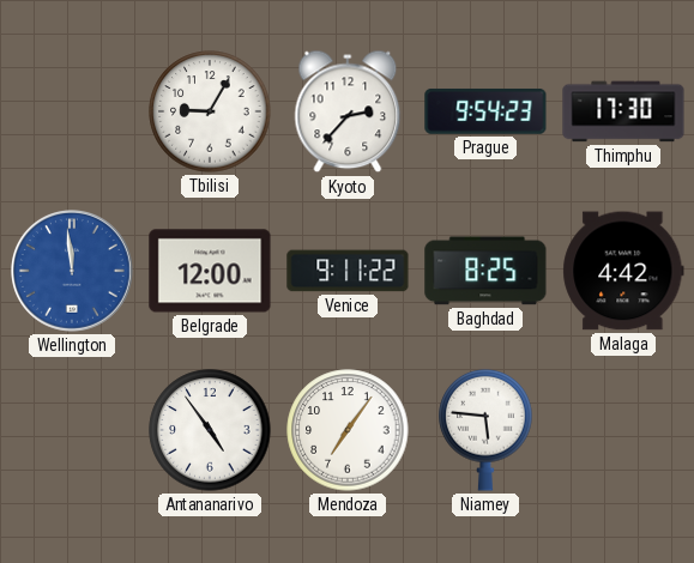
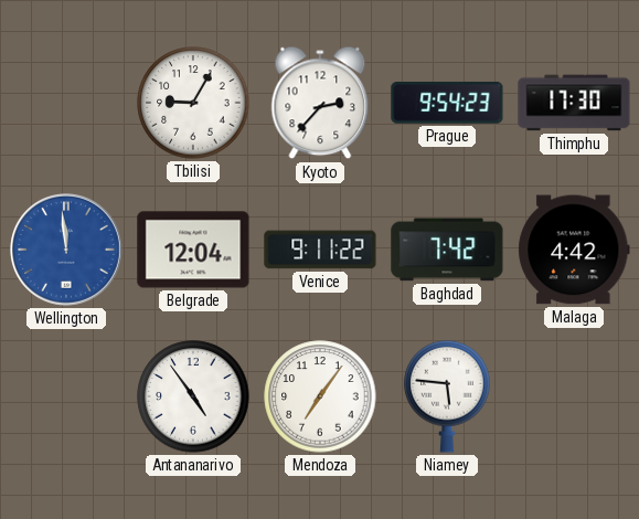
Belgrade: 12:00 -> 12:04
Baghdad: 8:25 -> 7:42
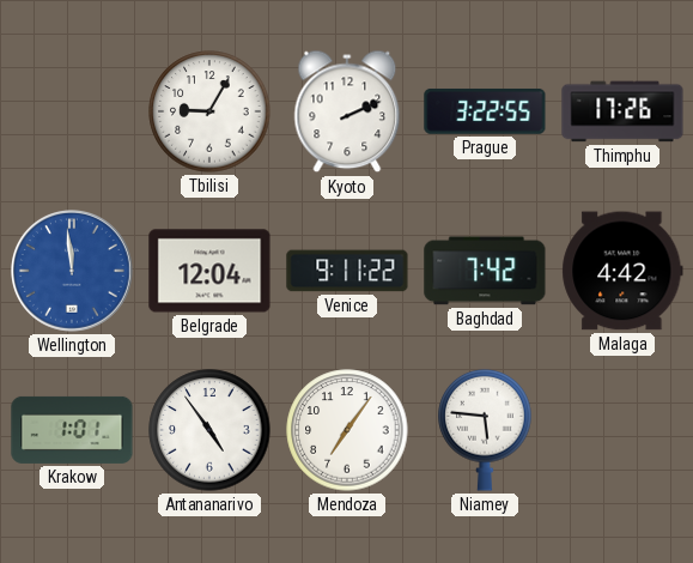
Kyoto: 2:37 -> 2:11
Prague: 9:54 -> 3:22
Thimphu: 17:30 -> 17:26
Krakow: none -> 1:01
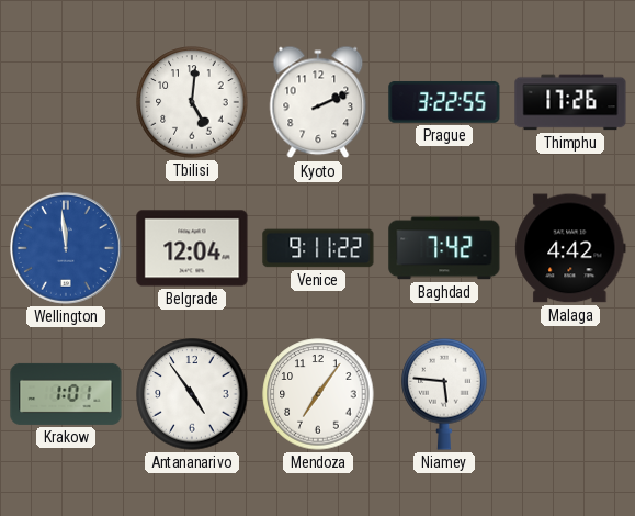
Tbilisi: 9:05 -> 5:01
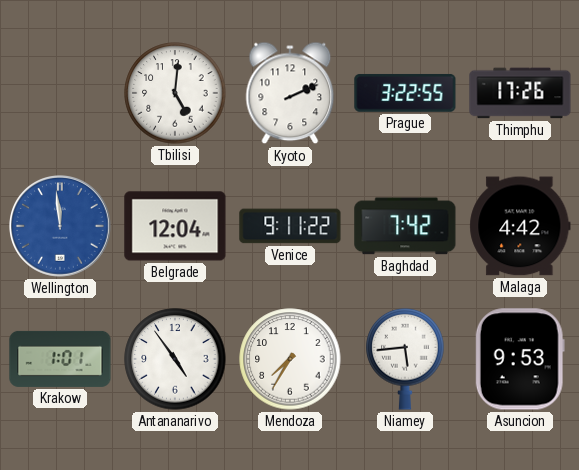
Mendoza: 7:06 -> 7:35
Niamey: 5:46 -> 5:44
Asuncion: none -> 9:53
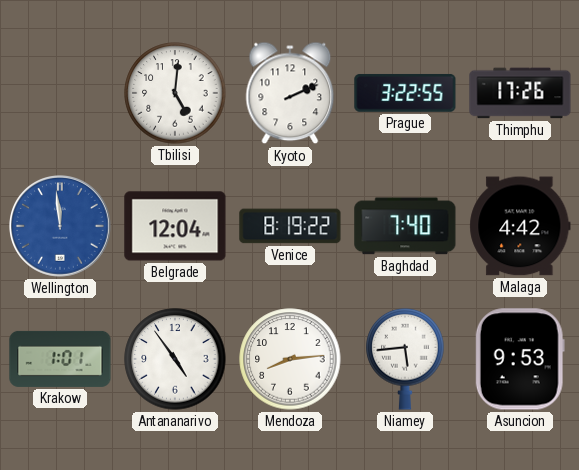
Venice: 9:11 -> 8:19
Baghdad: 7:42 -> 7:40
Mendoza: 7:35 -> 8:14
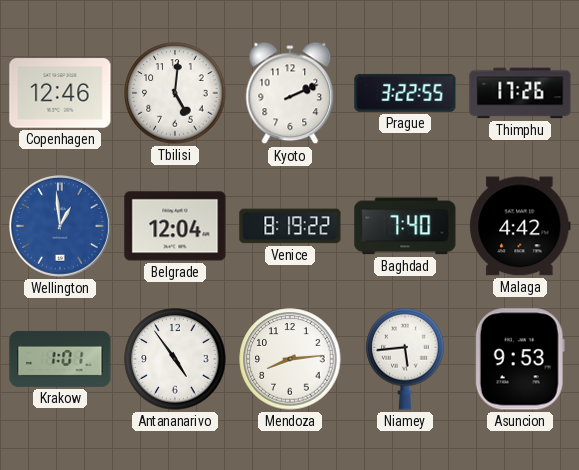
Copenhagen: none -> 12:46
Wellington: 11:59 -> 12:59
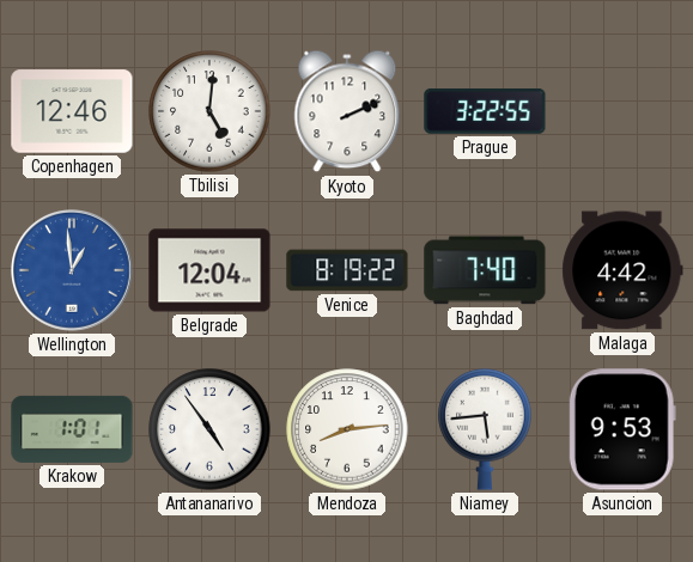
Thimphu: 17:26 -> none
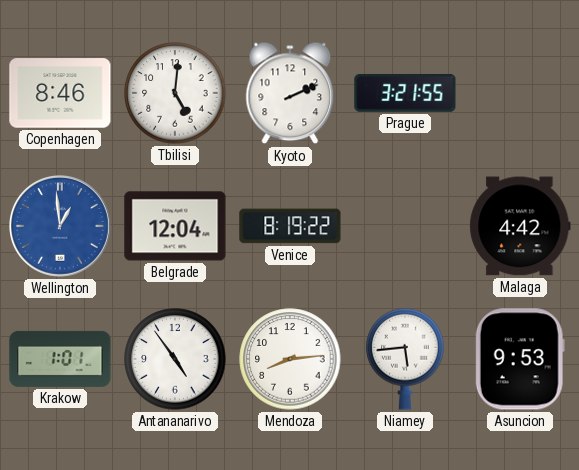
Copenhagen: 12:46 -> 8:46
Prague: 3:22 -> 3:21
Baghdad: 7:40 -> none
